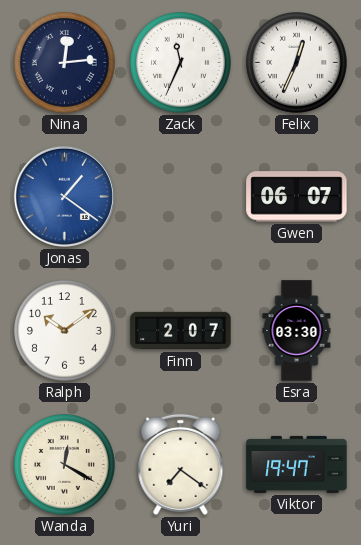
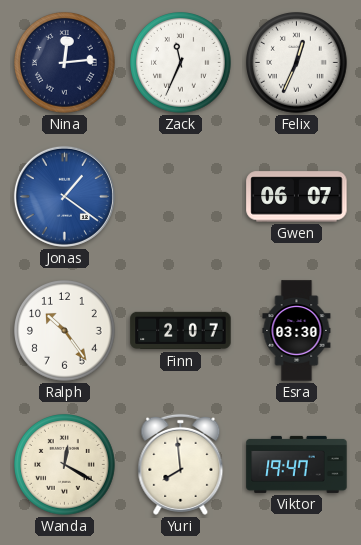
Ralph: 10:09 -> 10:24
Yuri: 7:21 -> 7:59
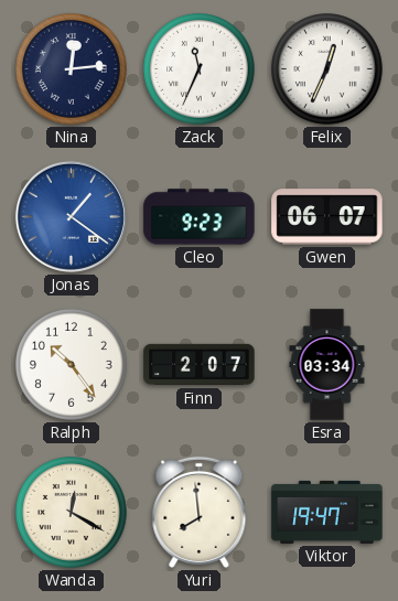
Cleo: none -> 9:23
Esra: 03:30 -> 03:34
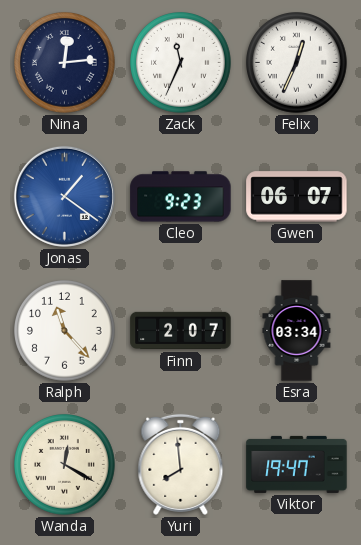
Ralph: 10:24 -> 11:23
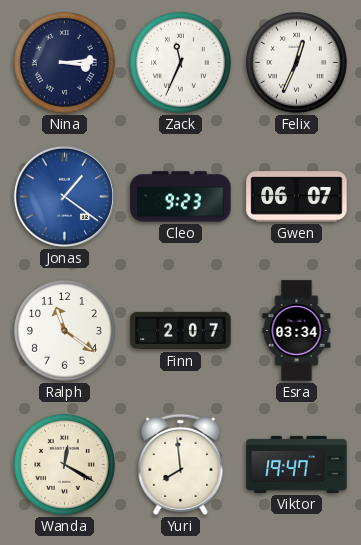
Nina: 12:14 -> 3:14
Ralph: 11:23 -> 11:21
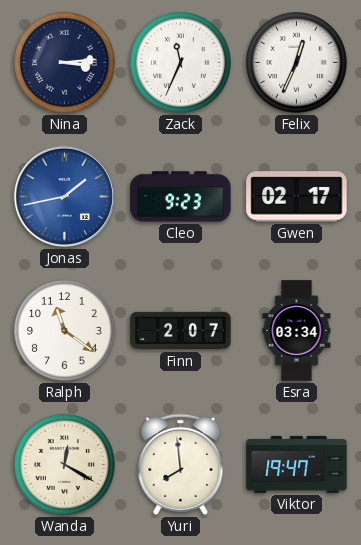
Jonas: 1:21 -> 1:43
Gwen: 06:07 -> 02:17
